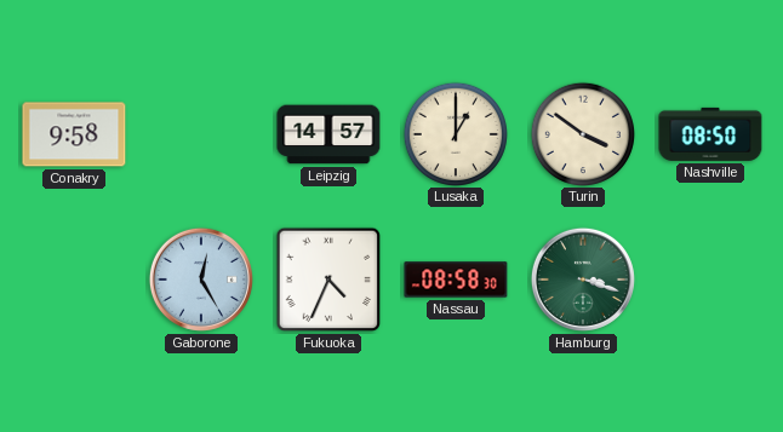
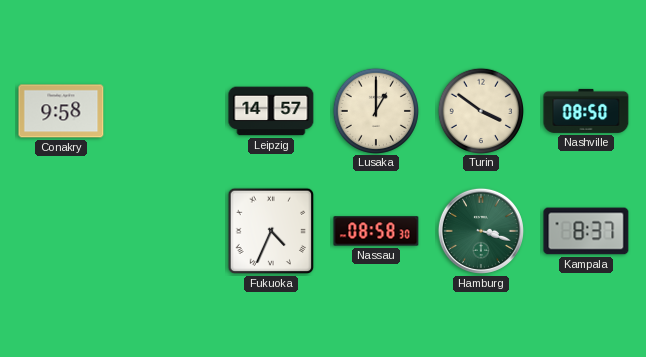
Gaborone: 12:25 -> none
Kampala: none -> 8:37
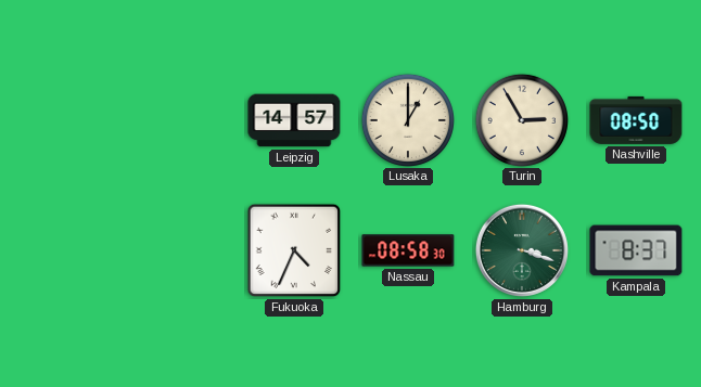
Conakry: 9:58 -> none
Turin: 3:51 -> 2:55
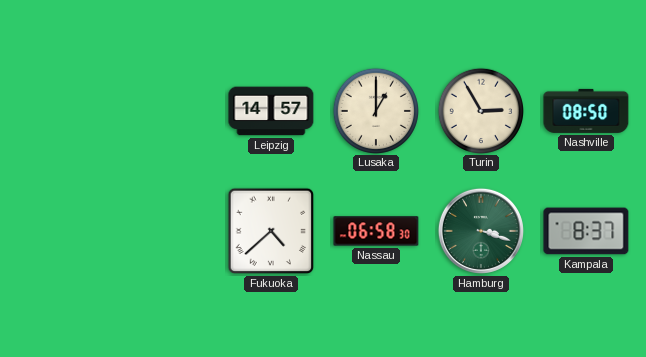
Fukuoka: 4:34 -> 4:38
Nassau: 08:58 -> 06:58
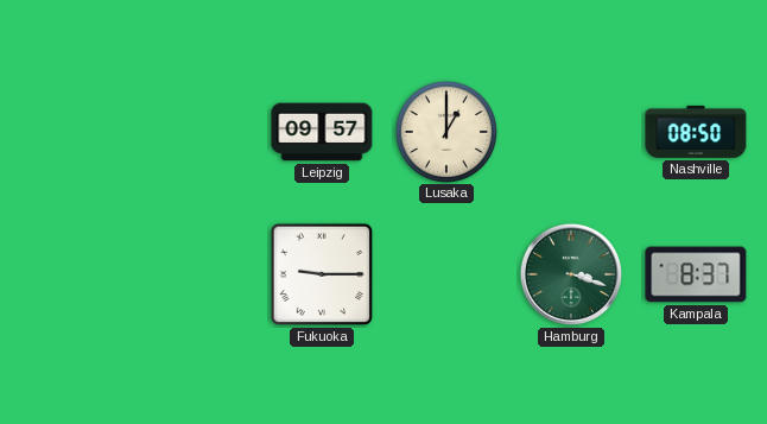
Leipzig: 14:57 -> 09:57
Turin: 2:55 -> none
Fukuoka: 4:38 -> 9:15
Nassau: 06:58 -> none
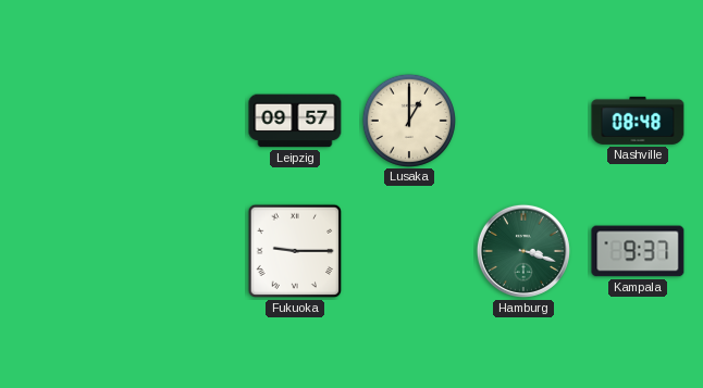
Nashville: 08:50 -> 08:48
Kampala: 8:37 -> 9:37
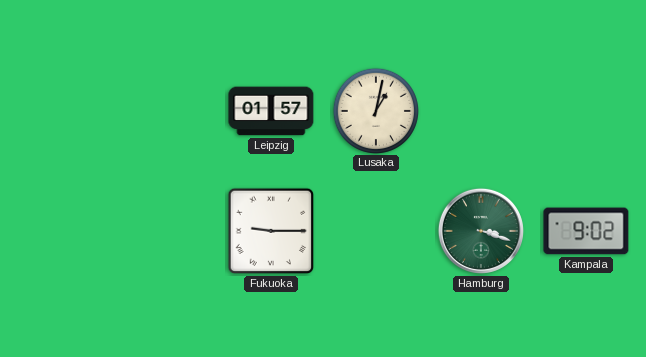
Leipzig: 09:57 -> 01:57
Lusaka: 1:00 -> 1:02
Nashville: 08:48 -> none
Kampala: 9:37 -> 9:02
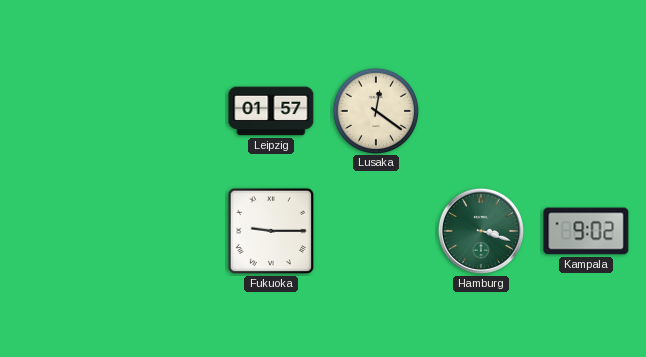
Lusaka: 1:02 -> 12:21
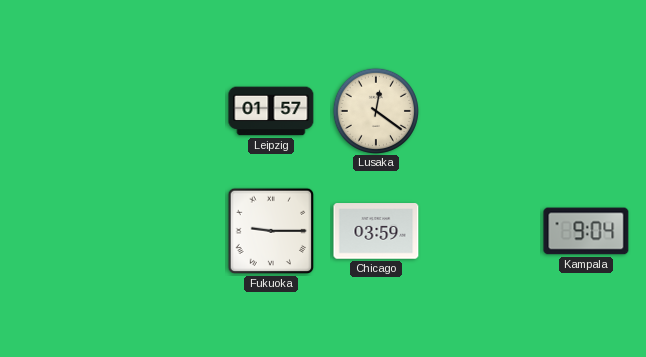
Chicago: none -> 03:59
Hamburg: 3:18 -> none
Kampala: 9:02 -> 9:04
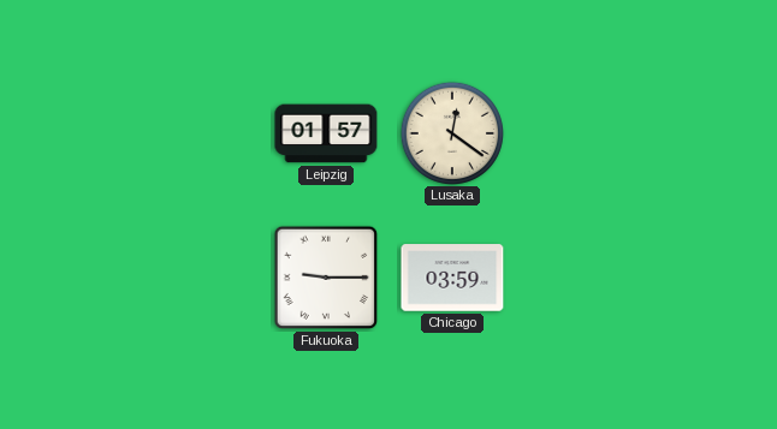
Kampala: 9:04 -> none
